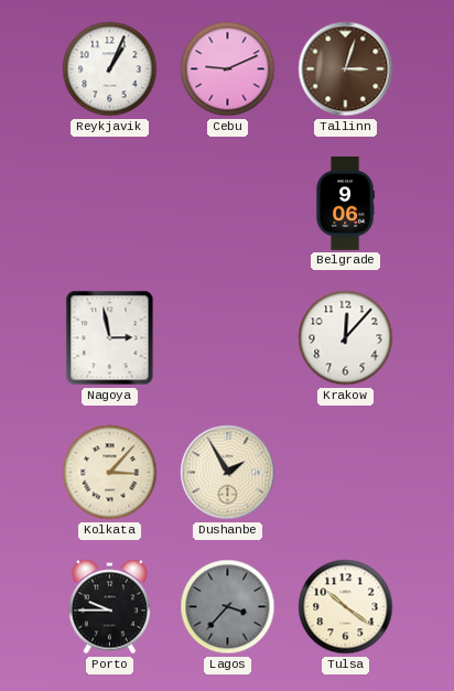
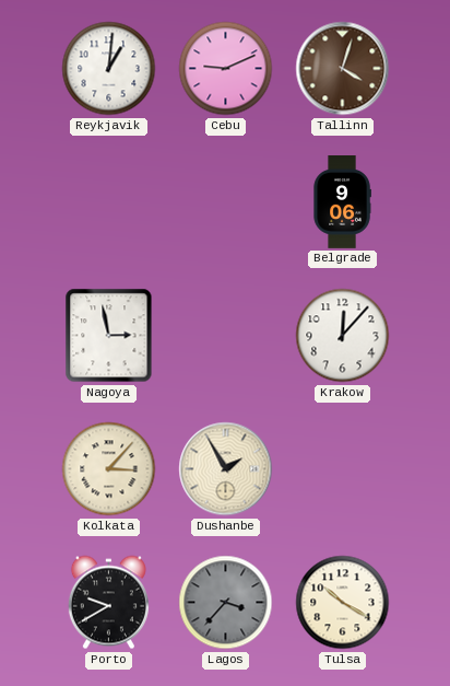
Reykjavik: 1:04 -> 1:01
Tallinn: 3:03 -> 4:03
Porto: 9:45 -> 9:40
Tulsa: 10:21 -> 10:20
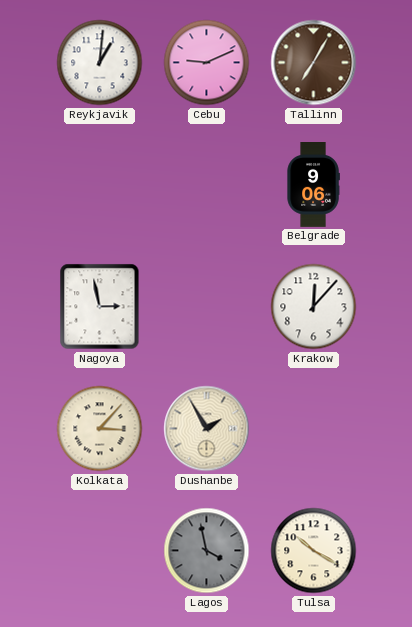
Tallinn: 4:03 -> 7:05
Porto: 9:40 -> none
Lagos: 3:37 -> 3:58
